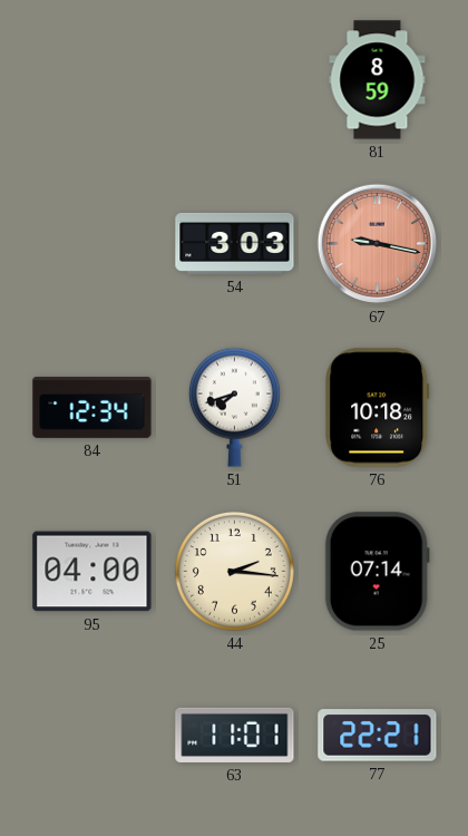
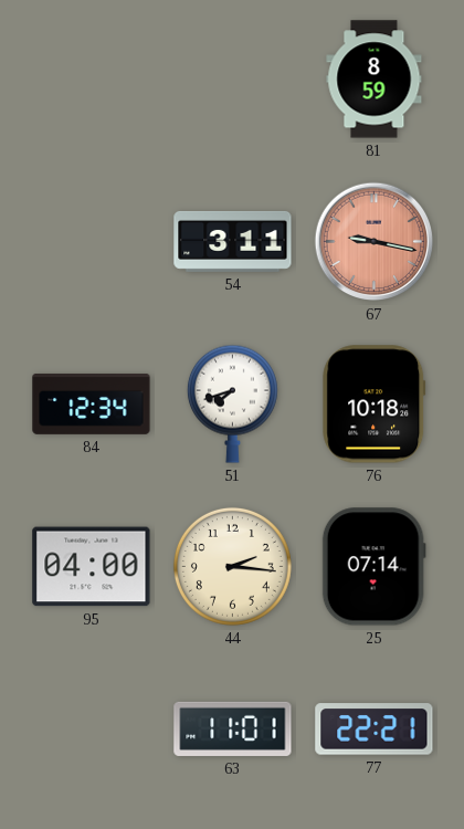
54: 3:03 -> 3:11
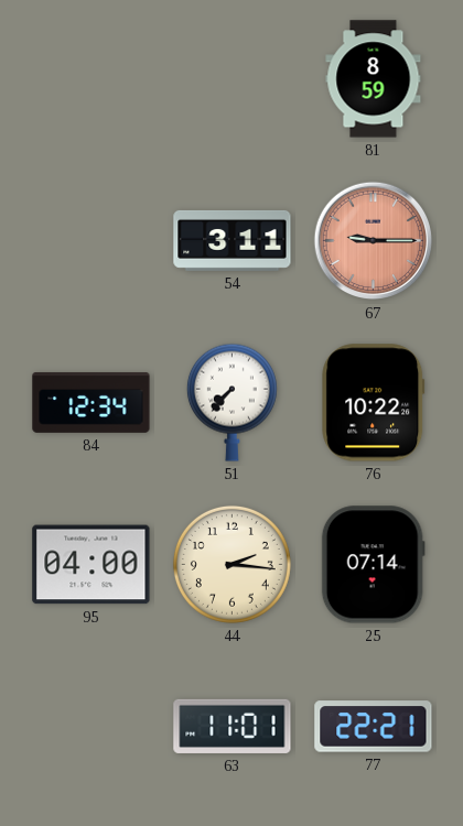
67: 9:17 -> 9:15
51: 7:42 -> 7:37
76: 10:18 -> 10:22
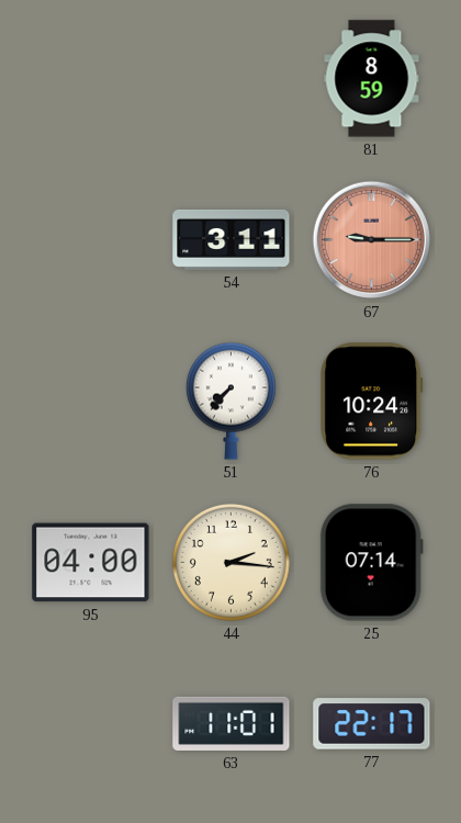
84: 12:34 -> none
76: 10:22 -> 10:24
77: 22:21 -> 22:17
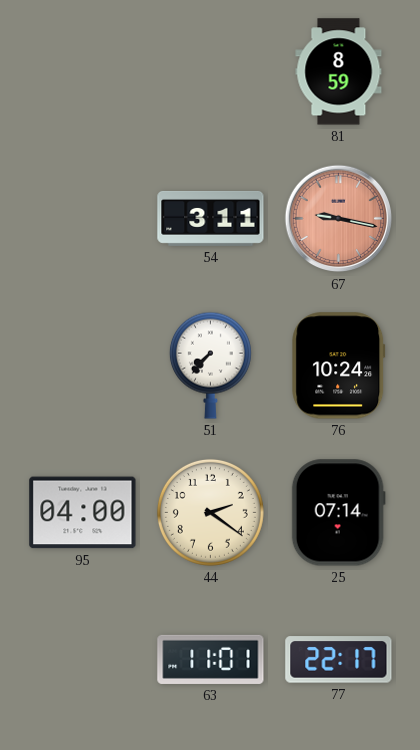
67: 9:15 -> 9:17
44: 2:16 -> 2:21
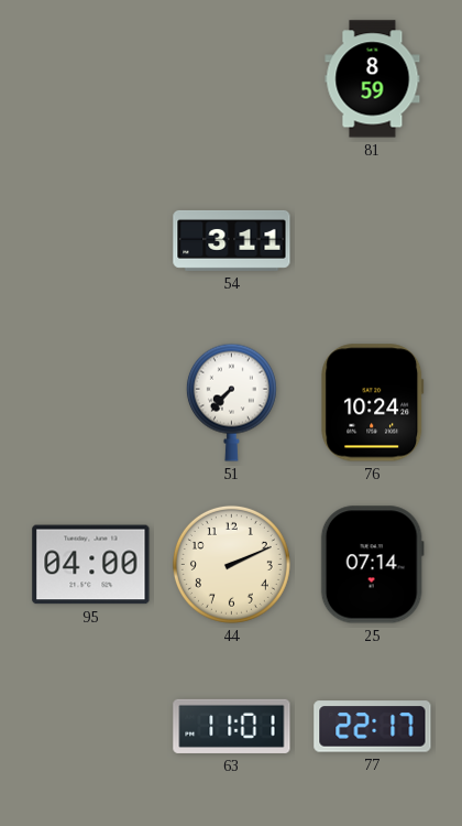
67: 9:17 -> none
44: 2:21 -> 2:11
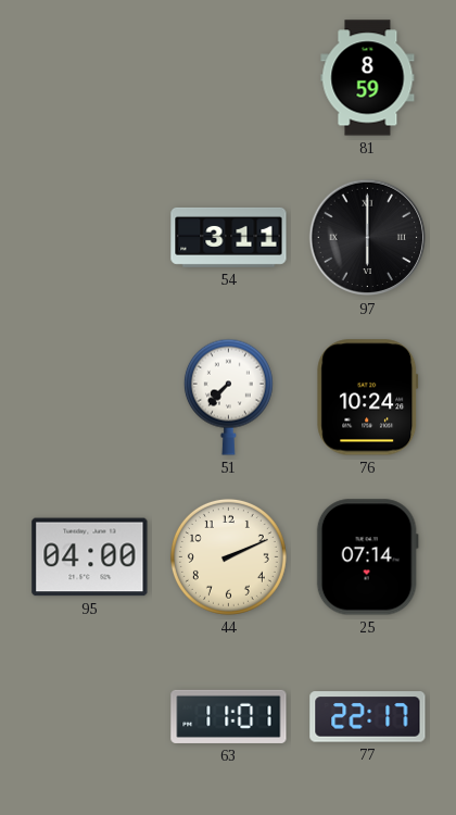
97: none -> 6:00
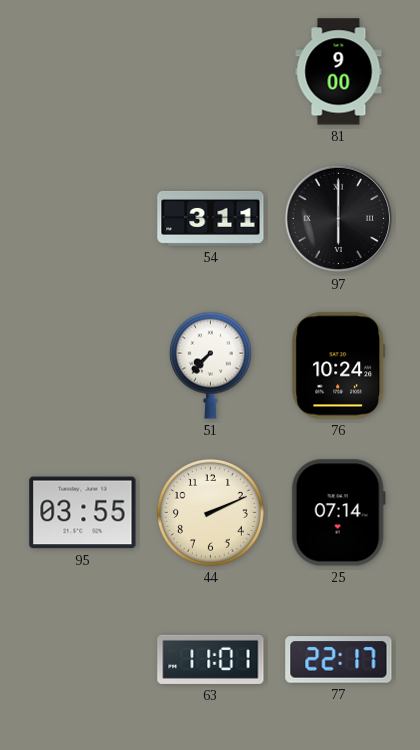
81: 8:59 -> 9:00
95: 04:00 -> 03:55
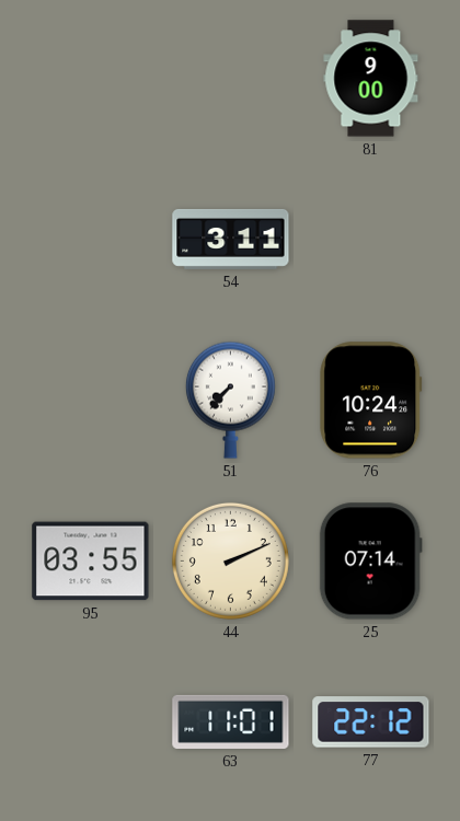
97: 6:00 -> none
77: 22:17 -> 22:12
